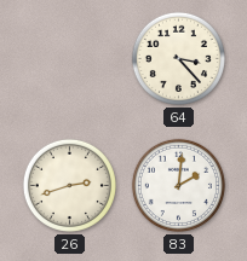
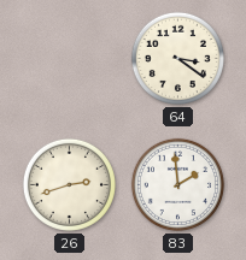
64: 3:23 -> 3:21
83: 2:01 -> 1:59
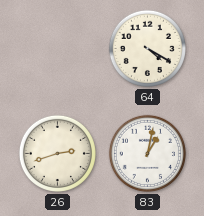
64: 3:21 -> 4:20
83: 1:59 -> 1:02
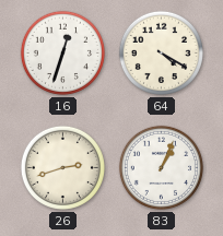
16: none -> 12:33
83: 1:02 -> 1:04
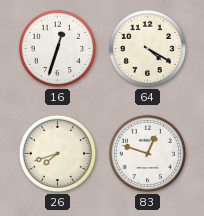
26: 2:42 -> 7:42
83: 1:04 -> 12:48
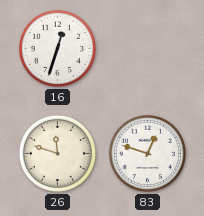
64: 4:20 -> none
26: 7:42 -> 11:48
